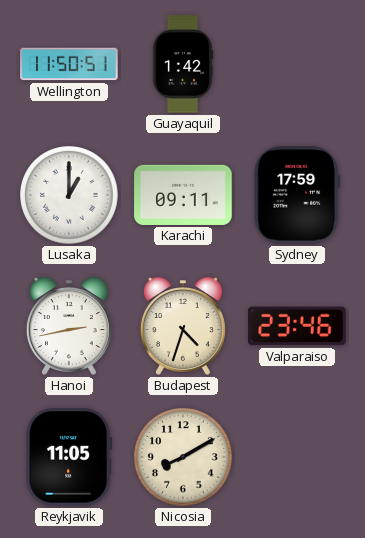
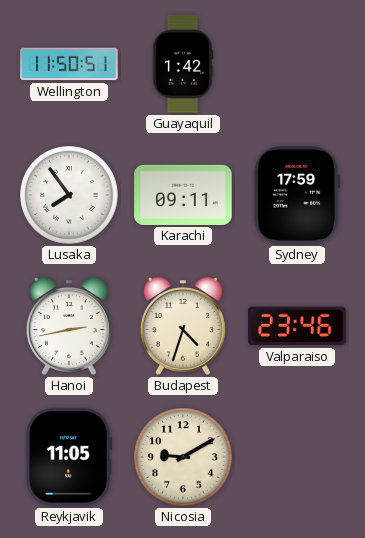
Lusaka: 1:00 -> 7:54
Nicosia: 8:10 -> 9:10
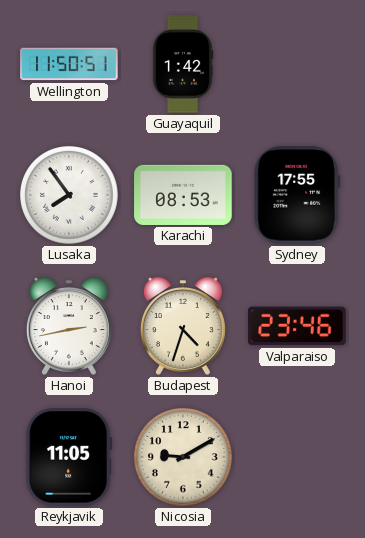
Karachi: 09:11 -> 08:53
Sydney: 17:59 -> 17:55
